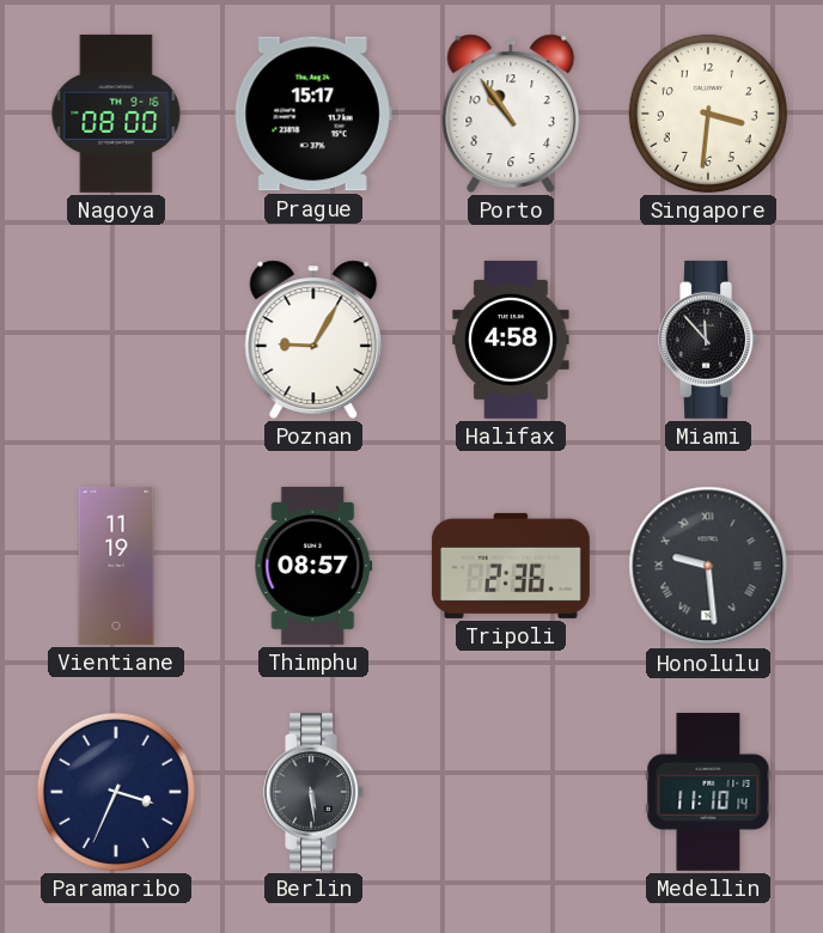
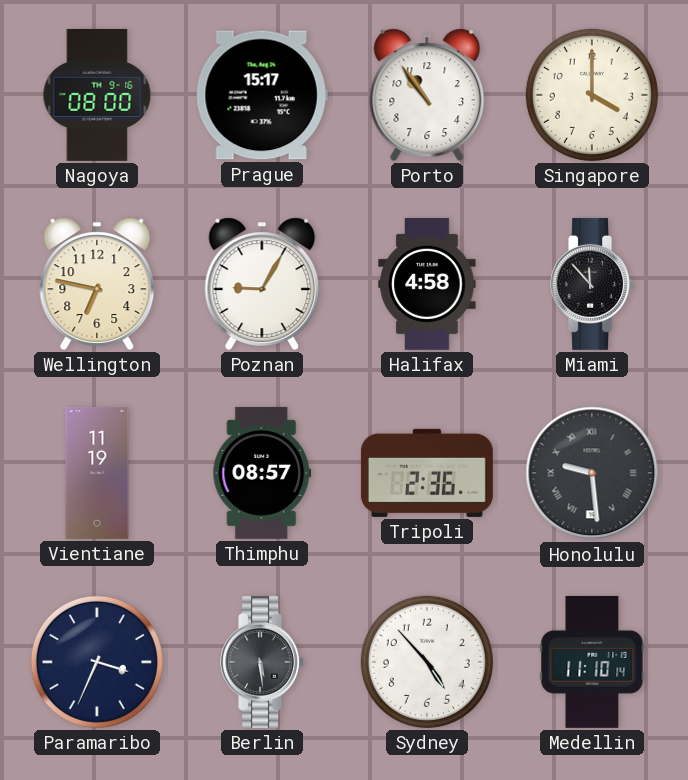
Singapore: 3:31 -> 4:00
Wellington: none -> 6:47
Sydney: none -> 4:53
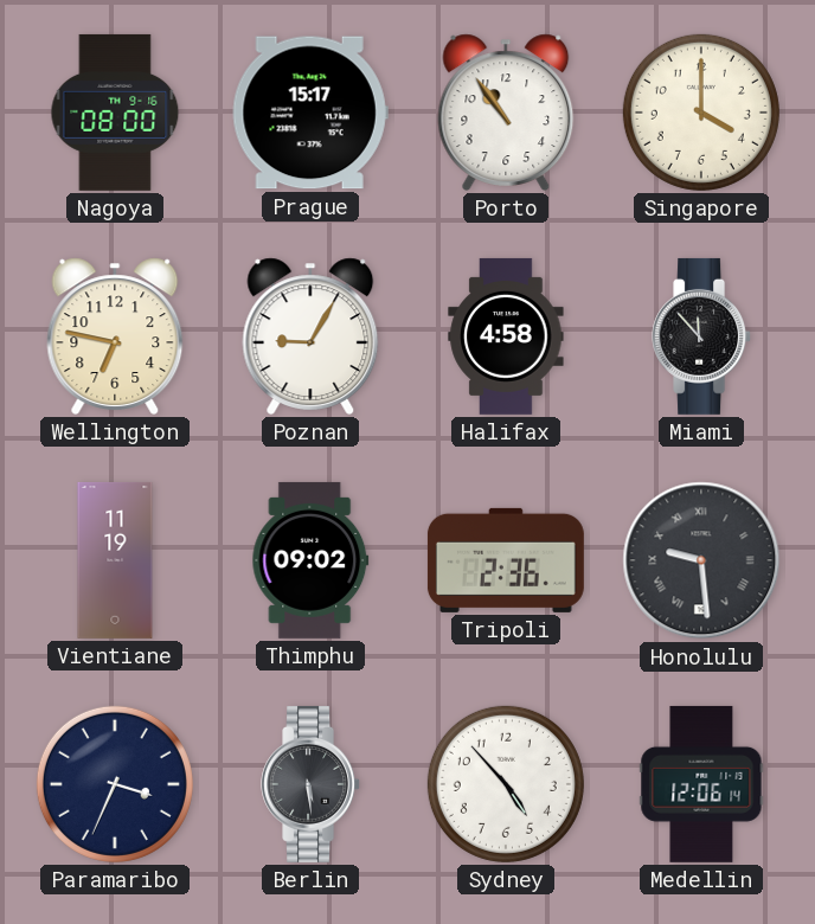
Thimphu: 08:57 -> 09:02
Medellin: 11:10 -> 12:06
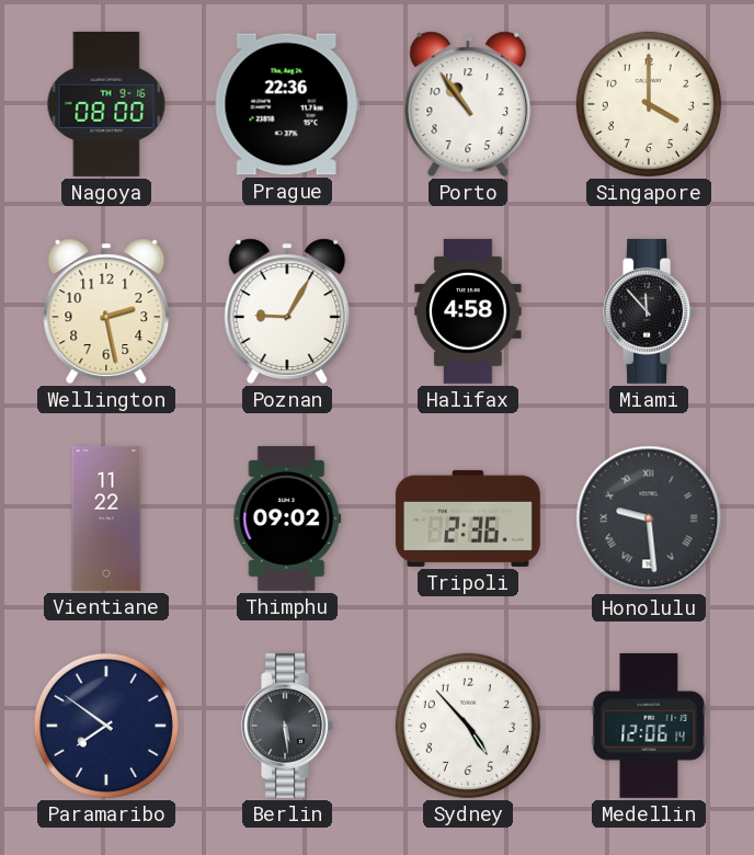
Prague: 15:17 -> 22:36
Wellington: 6:47 -> 2:28
Vientiane: 11:19 -> 11:22
Paramaribo: 3:34 -> 7:51
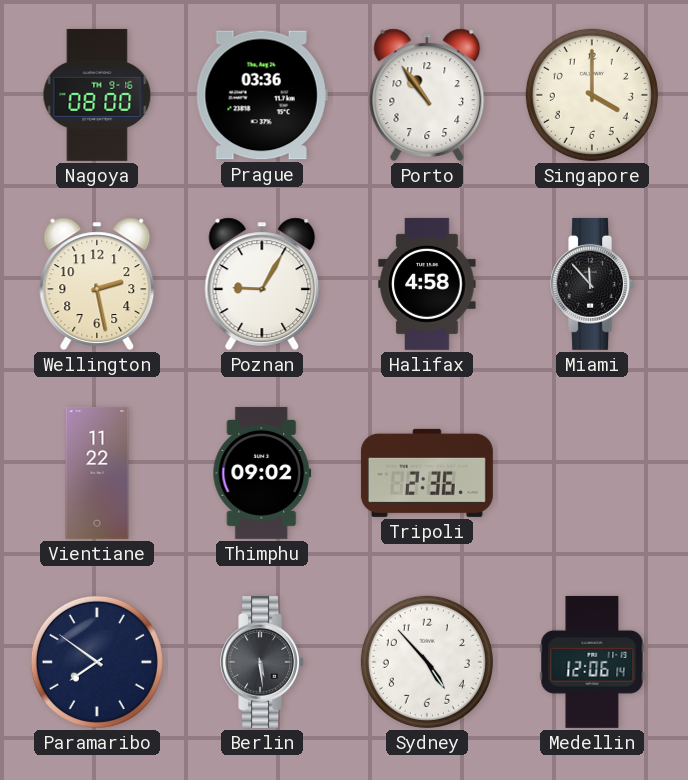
Prague: 22:36 -> 03:36
Honolulu: 9:29 -> none
